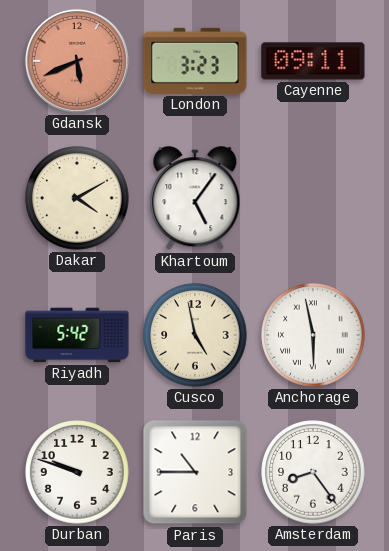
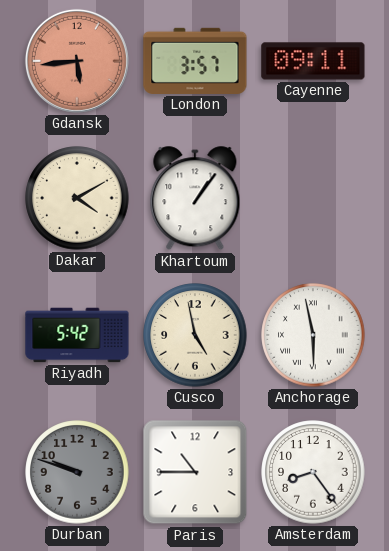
Gdansk: 5:41 -> 5:44
London: 3:23 -> 3:57
Khartoum: 5:06 -> 1:06
Durban dial: white -> grey
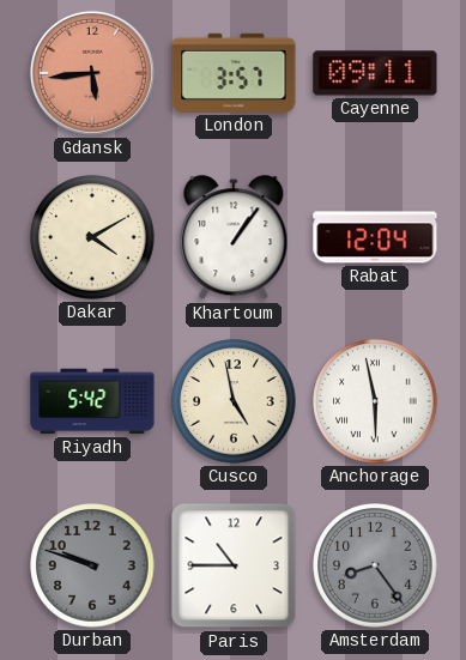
Rabat: none -> 12:04
Amsterdam dial: white -> grey
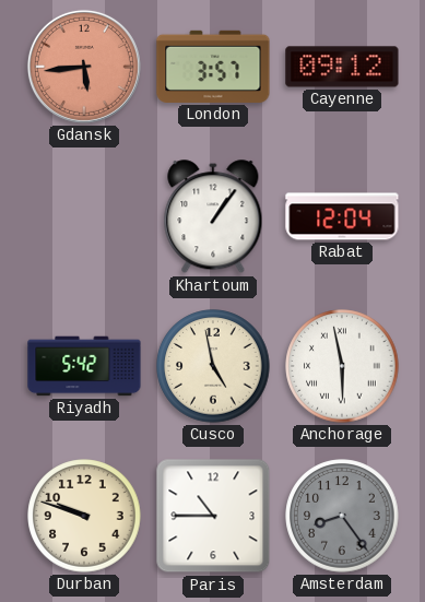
Cayenne: 09:11 -> 09:12
Dakar: 4:10 -> none
Durban dial: grey -> cream
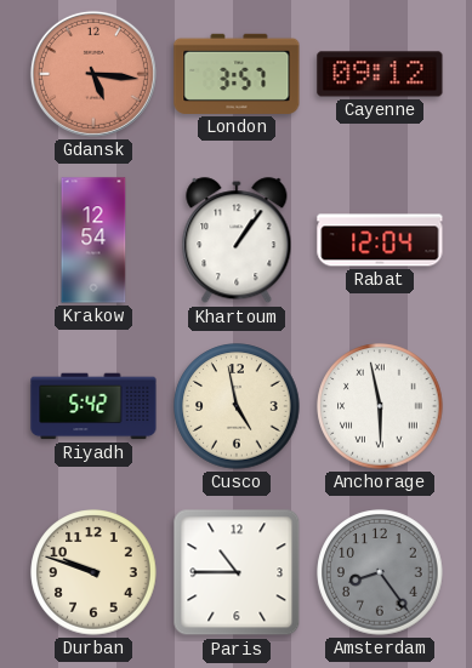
Gdansk: 5:44 -> 5:16
Krakow: none -> 12:54
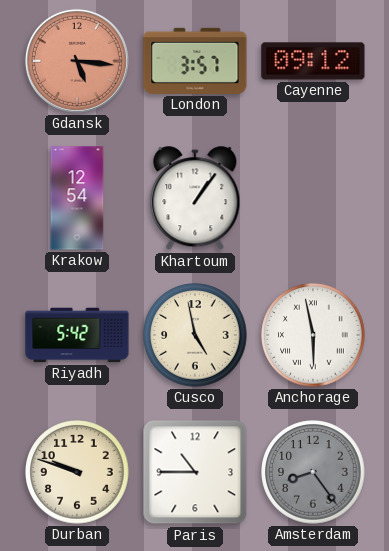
Rabat: 12:04 -> none
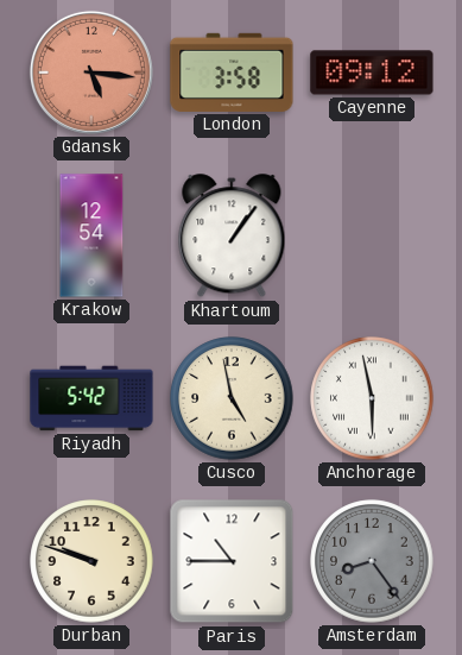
London: 3:57 -> 3:58
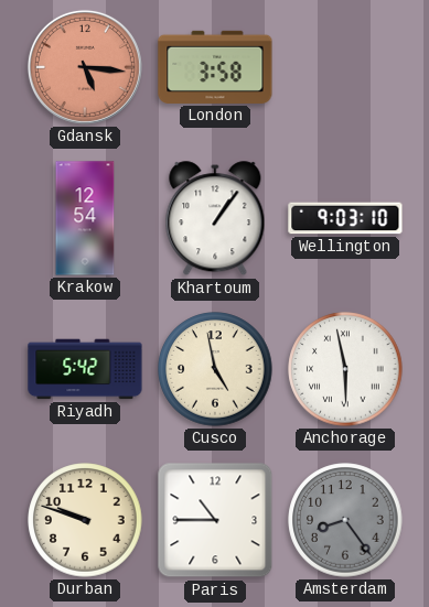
Cayenne: 09:12 -> none
Wellington: none -> 9:03
